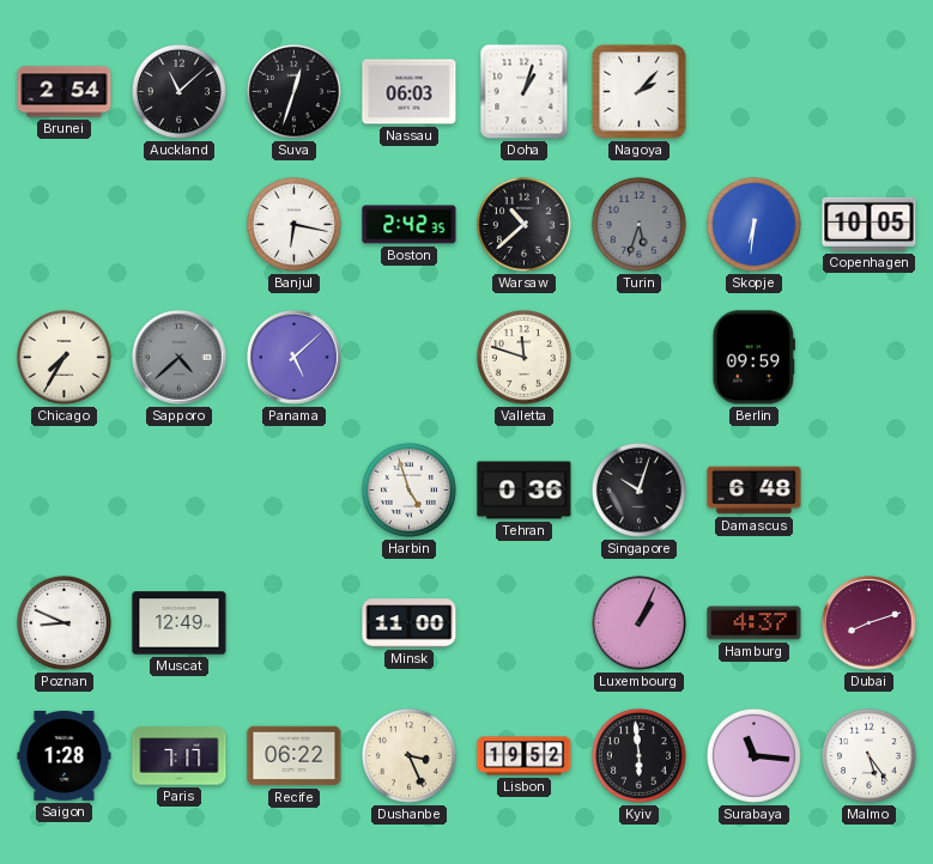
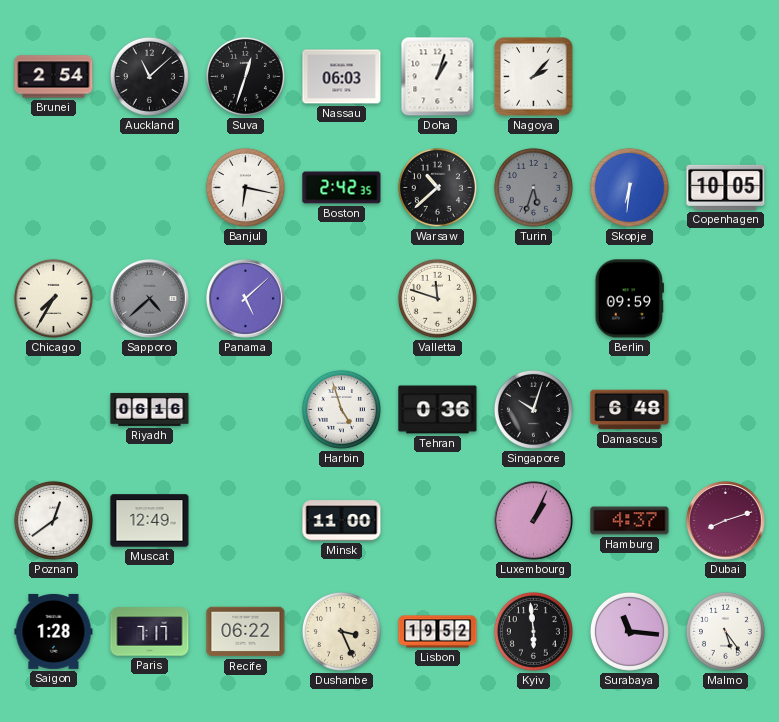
Riyadh: none -> 06:16
Poznan: 8:49 -> 12:39
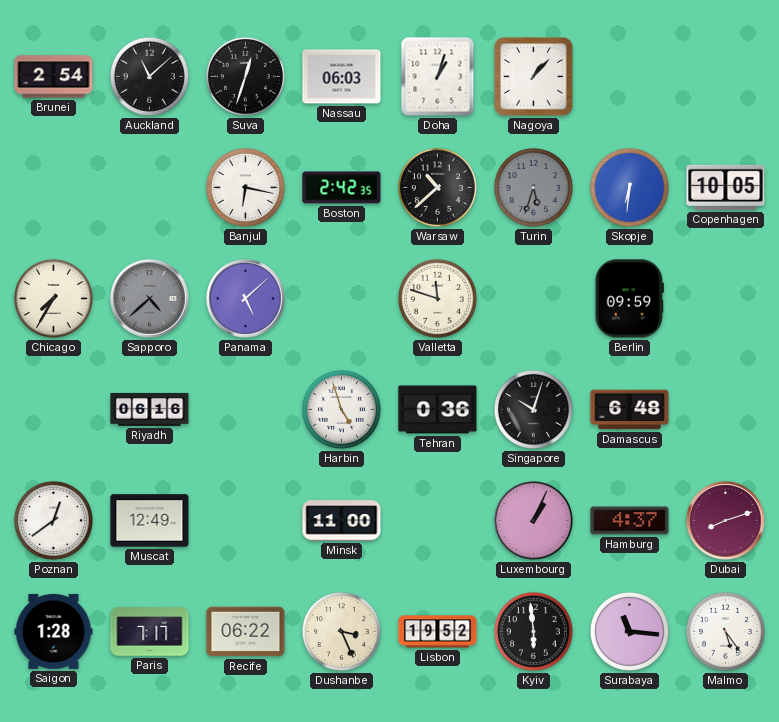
Nagoya: 2:07 -> 1:07
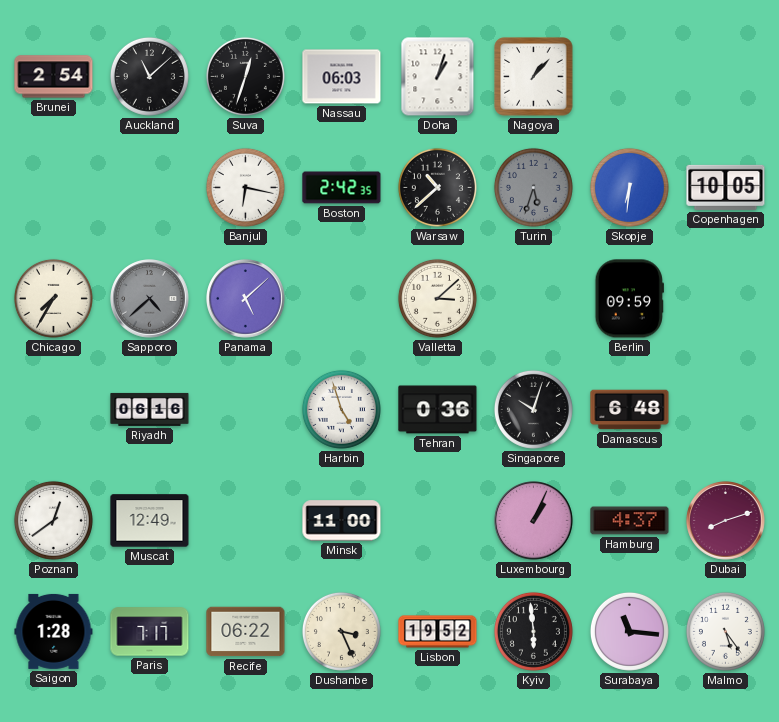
Valletta: 11:48 -> 3:08
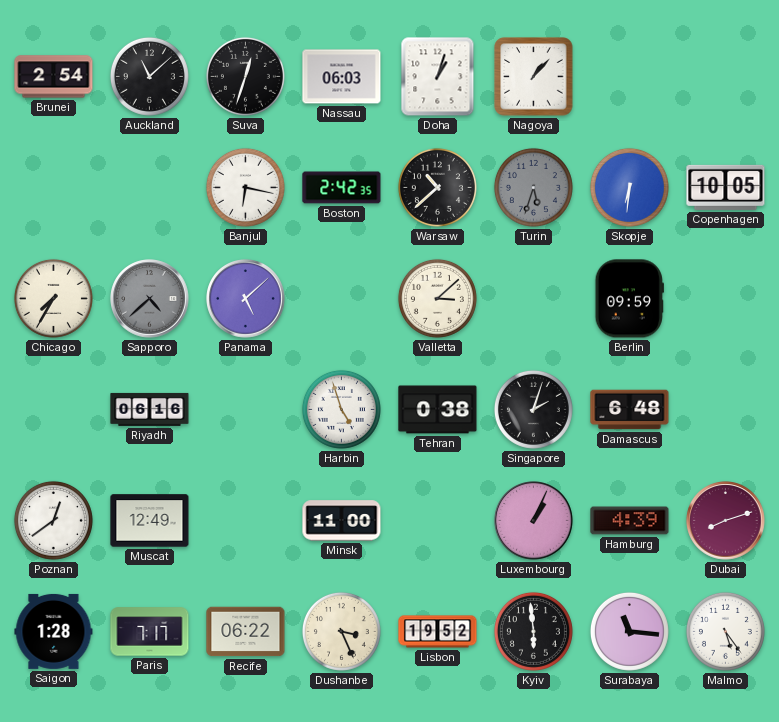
Tehran: 0:36 -> 0:38
Singapore: 10:03 -> 2:03
Hamburg: 4:37 -> 4:39
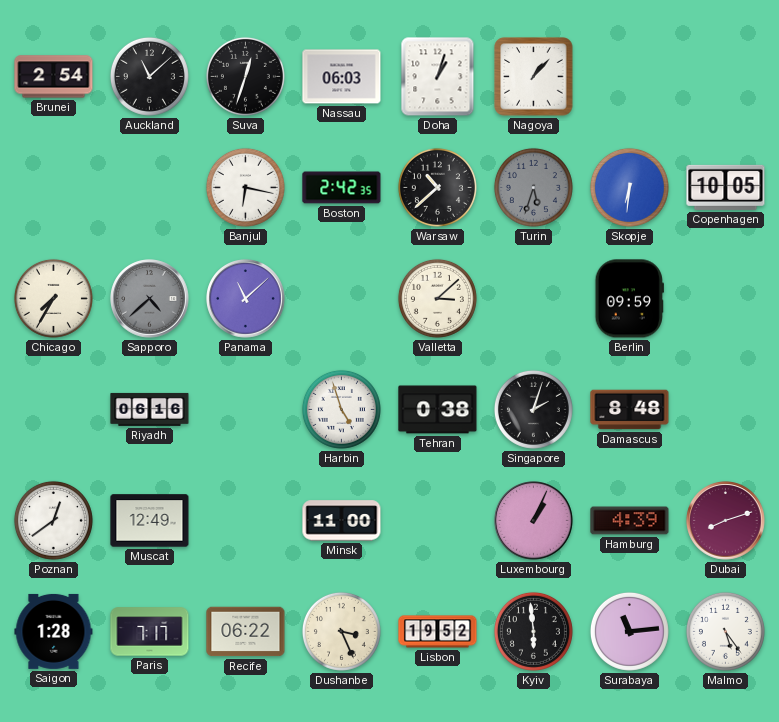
Panama: 5:08 -> 11:08
Damascus: 6:48 -> 8:48
Surabaya: 11:16 -> 11:14
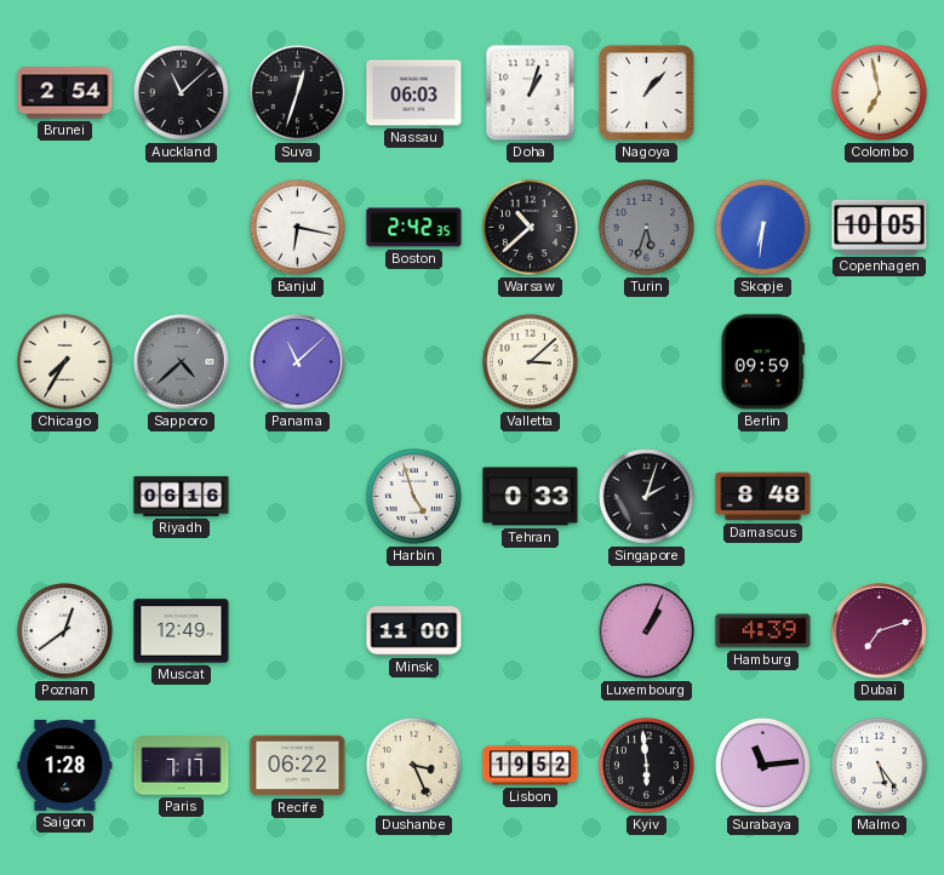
Colombo: none -> 6:58
Tehran: 0:38 -> 0:33
Dubai: 8:12 -> 7:12
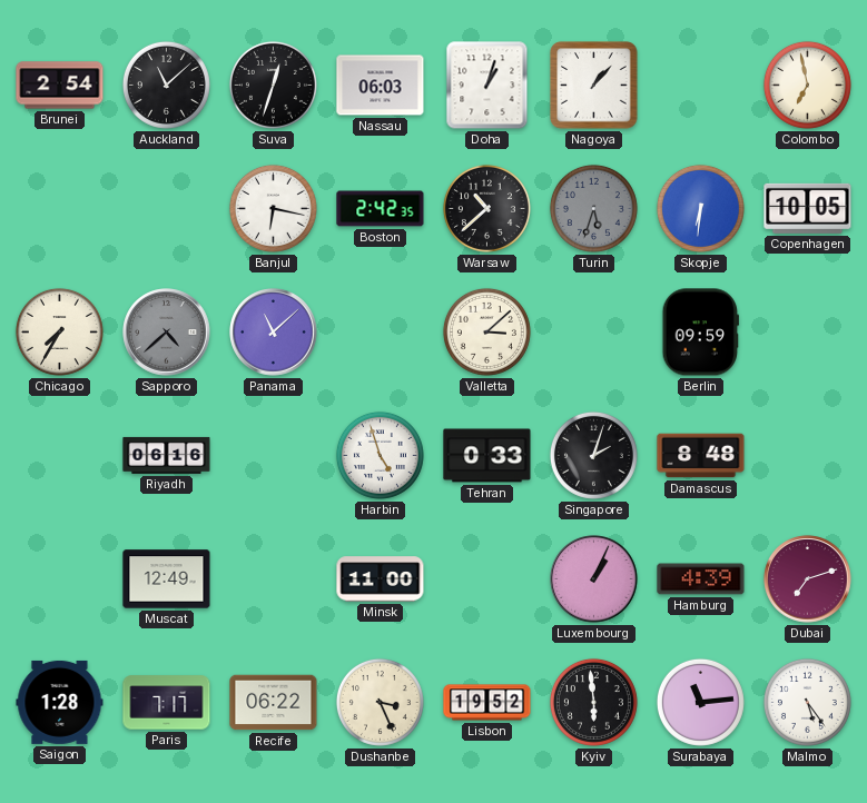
Poznan: 12:39 -> none
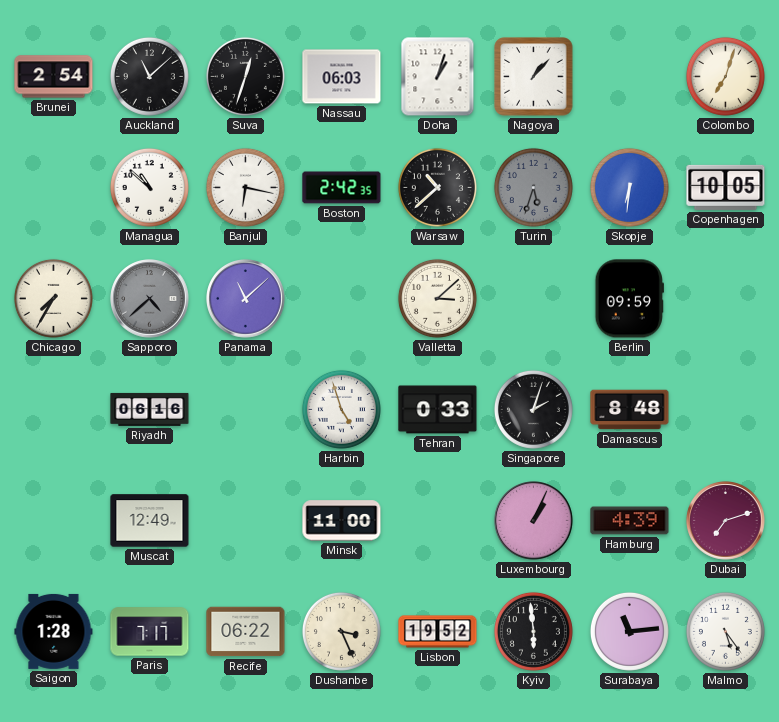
Colombo: 6:58 -> 7:03
Managua: none -> 10:52
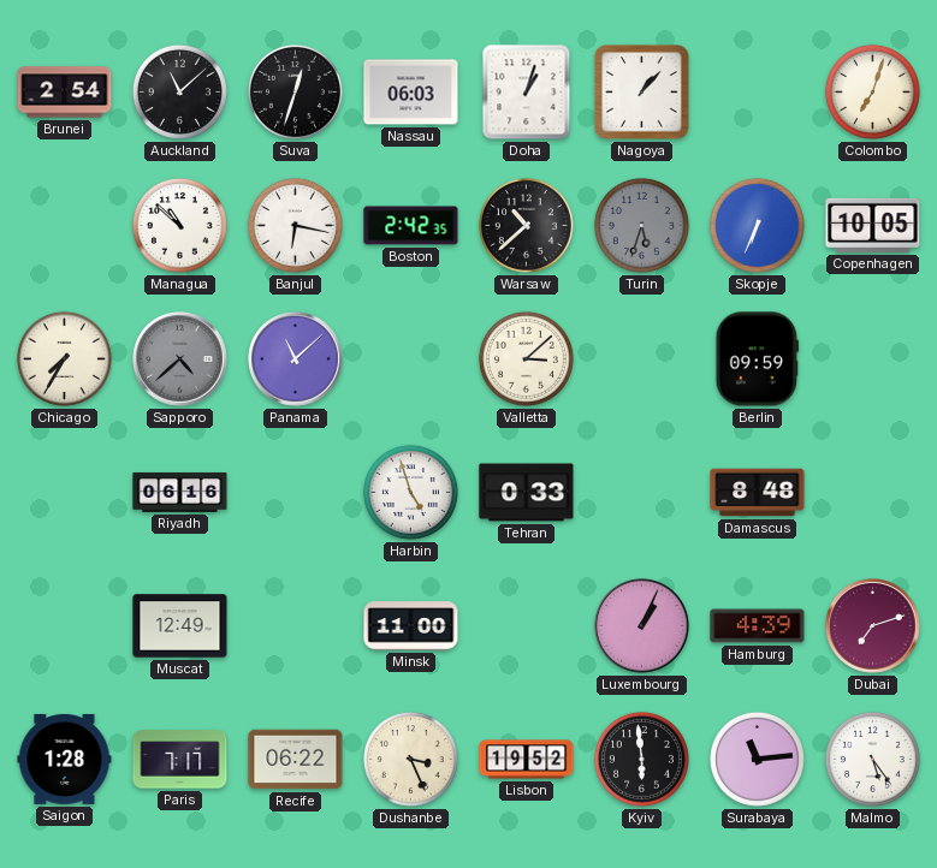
Skopje: 6:31 -> 6:34
Singapore: 2:03 -> none
